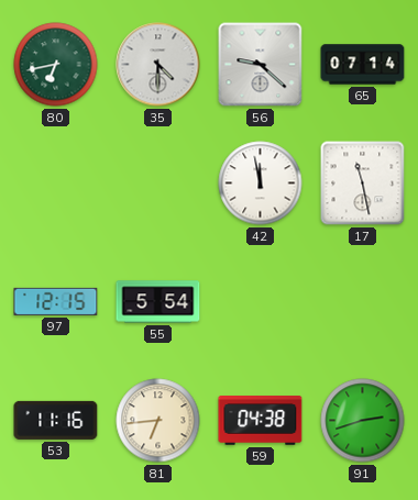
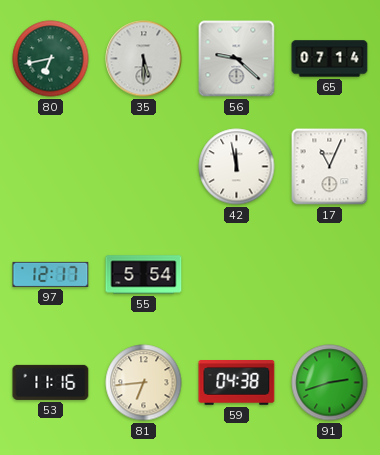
35: 4:30 -> 5:30
17: 11:28 -> 11:04
97: 12:15 -> 12:17
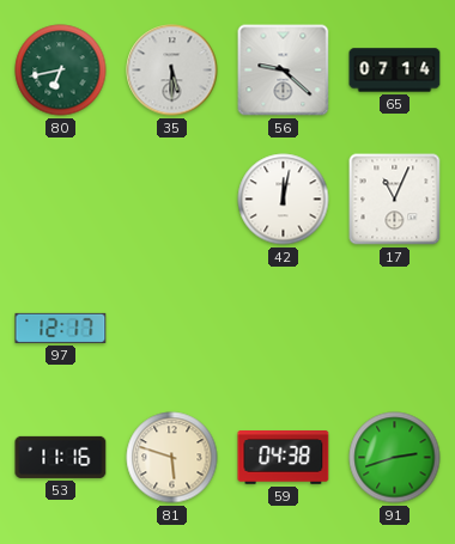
42: 11:58 -> 12:02
55: 5:54 -> none
81: 6:44 -> 5:48
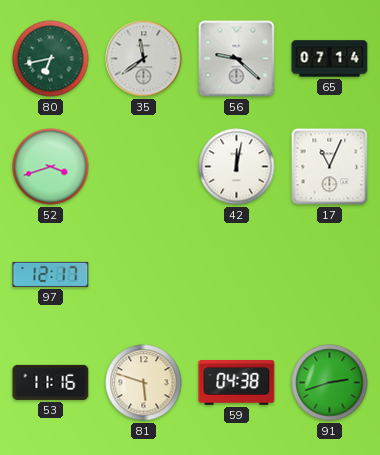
35: 5:30 -> 11:39
52: none -> 3:42
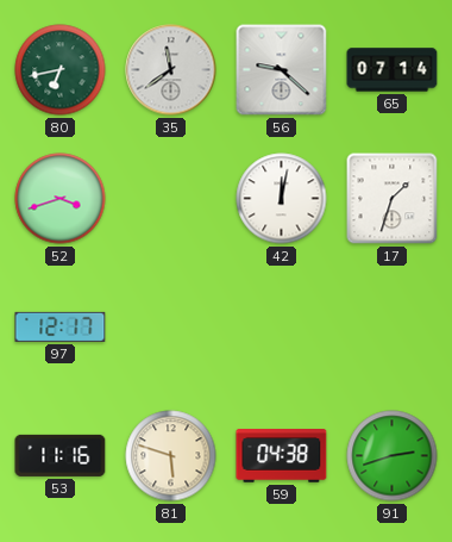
17: 11:04 -> 1:33
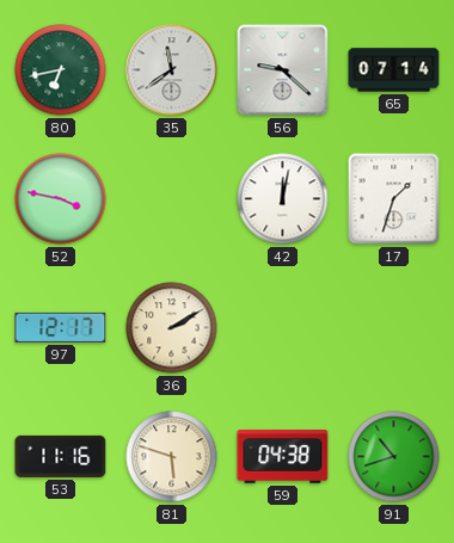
52: 3:42 -> 3:47
36: none -> 2:10
91: 2:42 -> 10:42
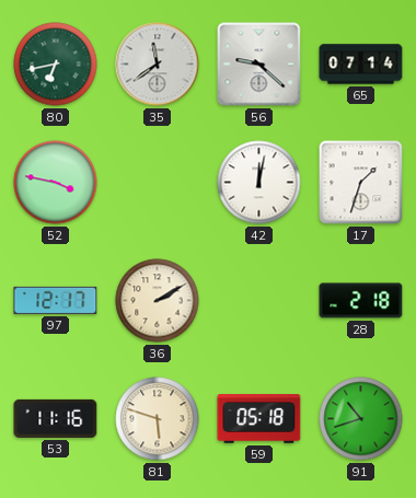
28: none -> 2:18
59: 04:38 -> 05:18
